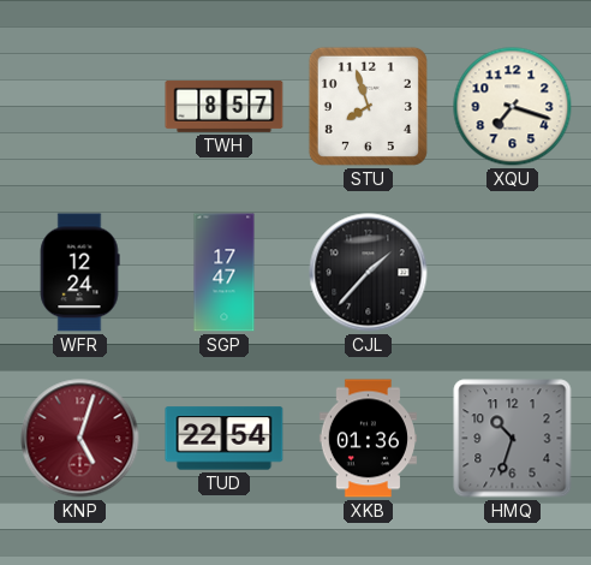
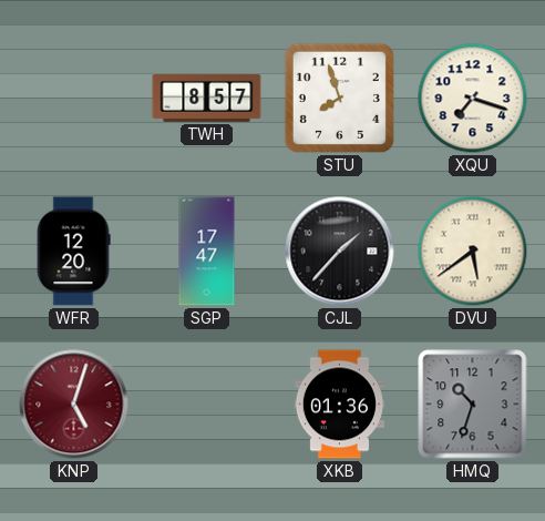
WFR: 12:24 -> 12:20
DVU: none -> 5:39
TUD: 22:54 -> none
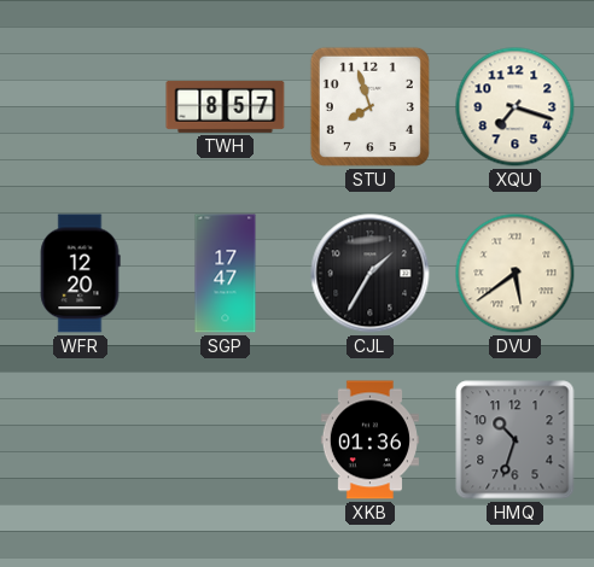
CJL: 1:37 -> 1:35
KNP: 5:03 -> none
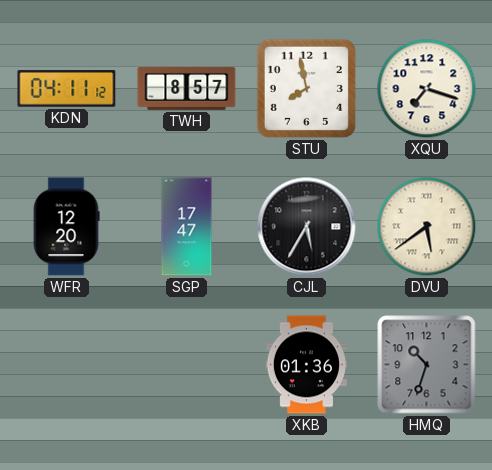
KDN: none -> 04:11
STU: 7:57 -> 7:58
CJL: 1:35 -> 5:35
